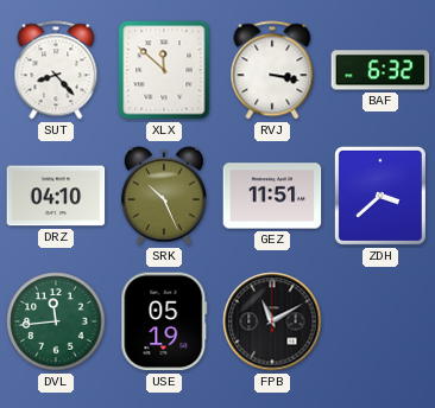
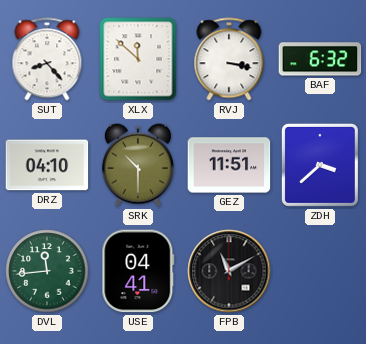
SRK: 10:26 -> 10:30
USE: 05:19 -> 04:41
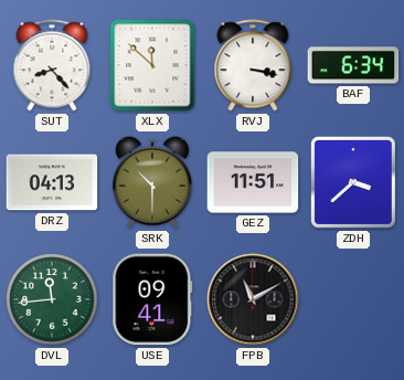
BAF: 6:32 -> 6:34
DRZ: 04:10 -> 04:13
USE: 04:41 -> 09:41
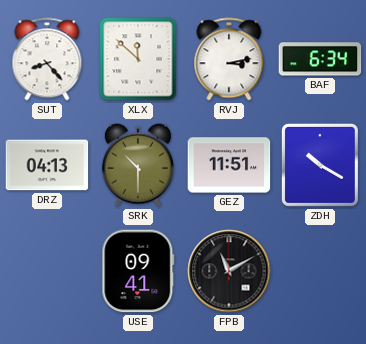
RVJ: 3:17 -> 3:13
ZDH: 3:38 -> 10:20
DVL: 11:44 -> none
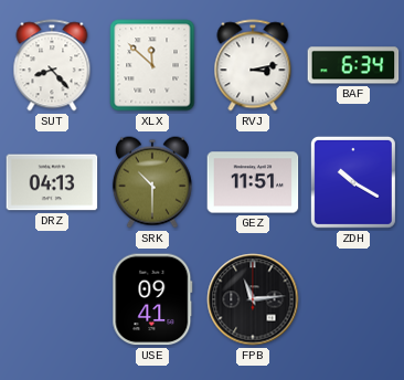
FPB: 11:10 -> 11:14
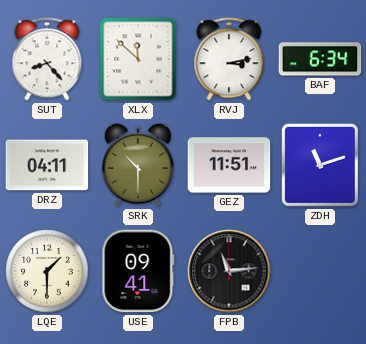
DRZ: 04:13 -> 04:11
ZDH: 10:20 -> 11:12
LQE: none -> 1:30
